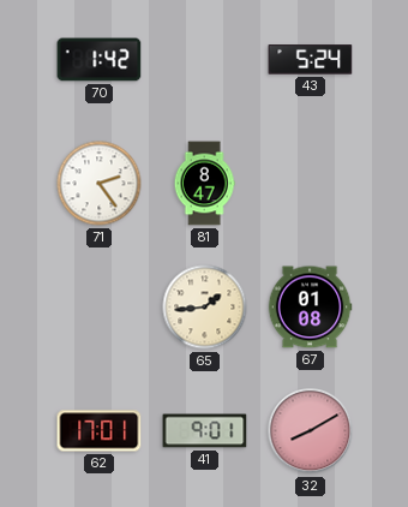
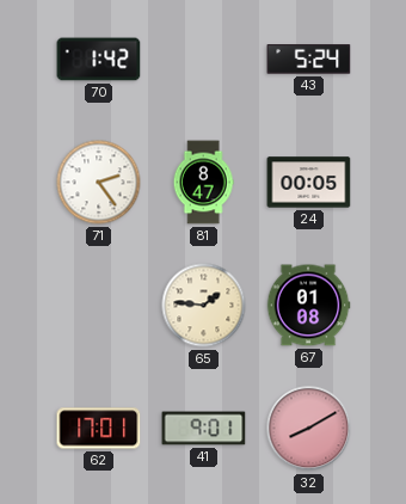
24: none -> 00:05
65: 1:44 -> 1:46
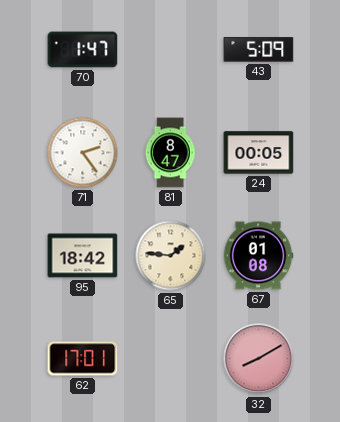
70: 1:42 -> 1:47
43: 5:24 -> 5:09
95: none -> 18:42
41: 9:01 -> none
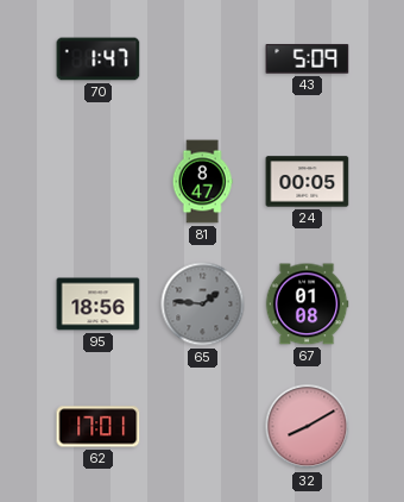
71: 2:24 -> none
95: 18:42 -> 18:56
65 dial: cream -> grey
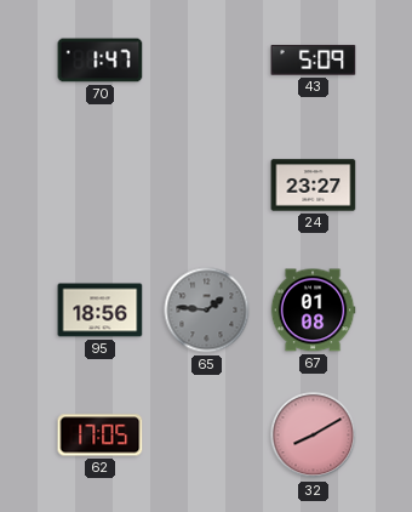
81: 8:47 -> none
24: 00:05 -> 23:27
62: 17:01 -> 17:05
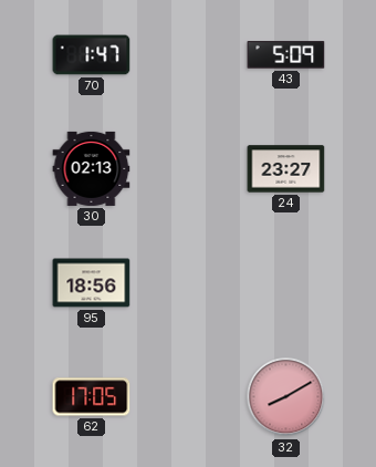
30: none -> 02:13
65: 1:46 -> none
67: 01:08 -> none
